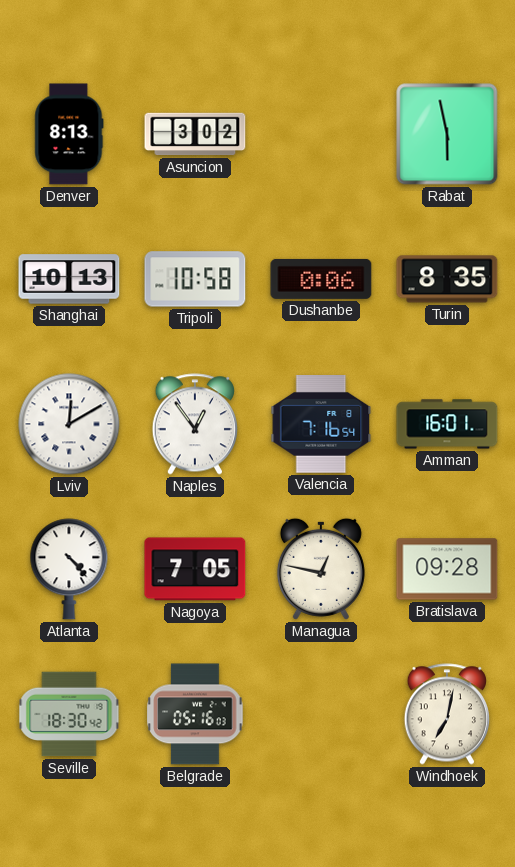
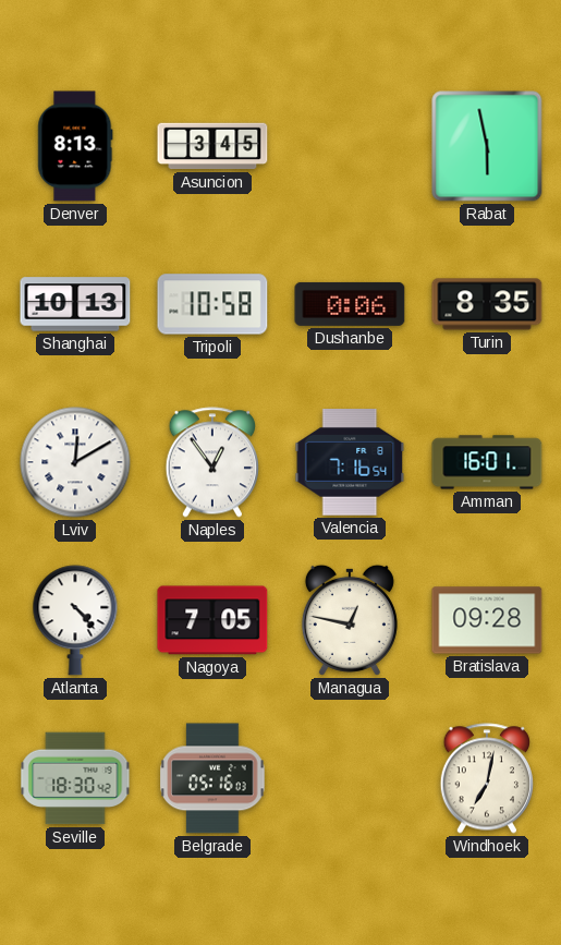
Asuncion: 3:02 -> 3:45
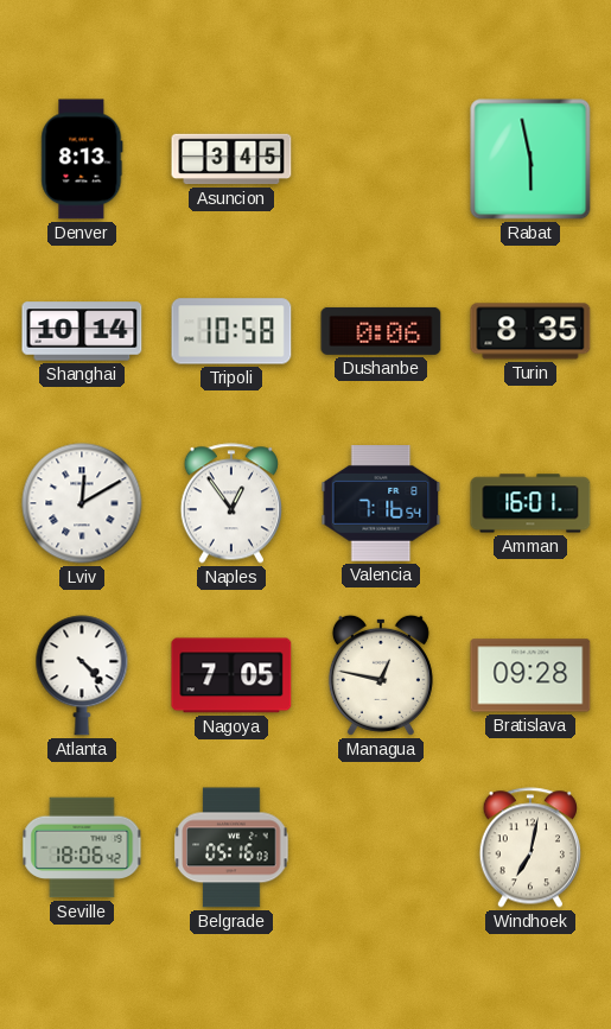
Shanghai: 10:13 -> 10:14
Seville: 18:30 -> 18:06
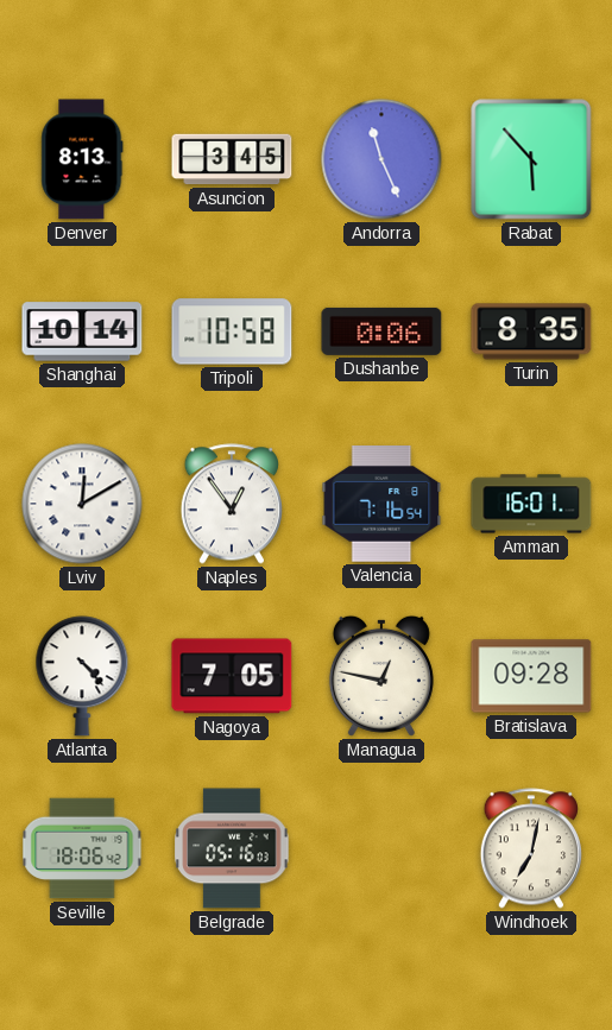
Andorra: none -> 11:26
Rabat: 5:58 -> 5:53
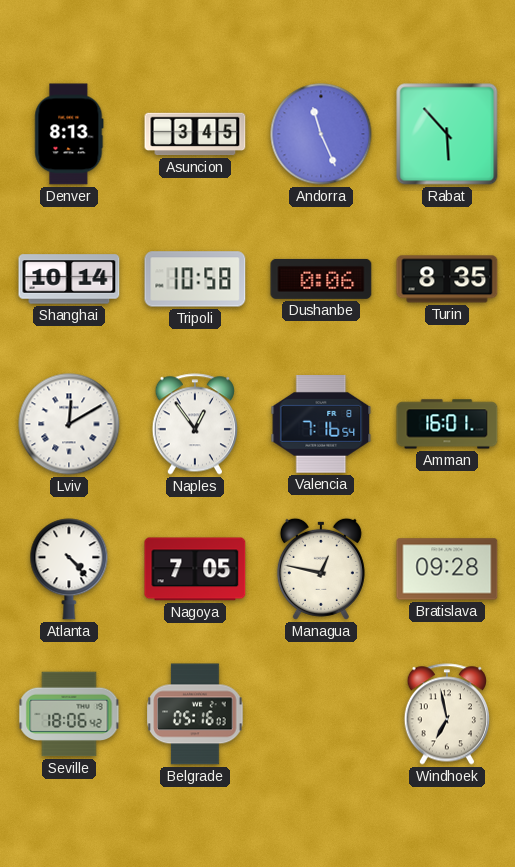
Windhoek: 7:02 -> 6:58
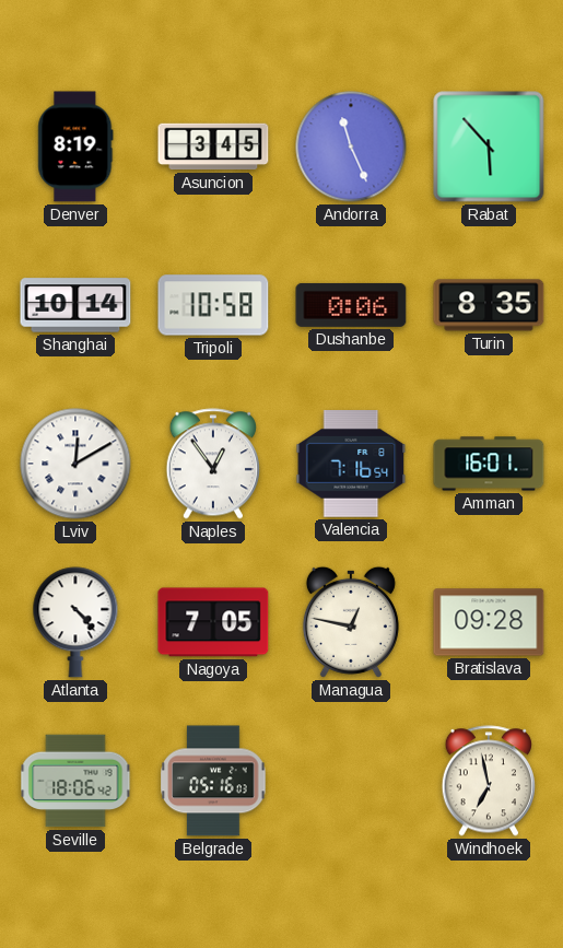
Denver: 8:13 -> 8:19
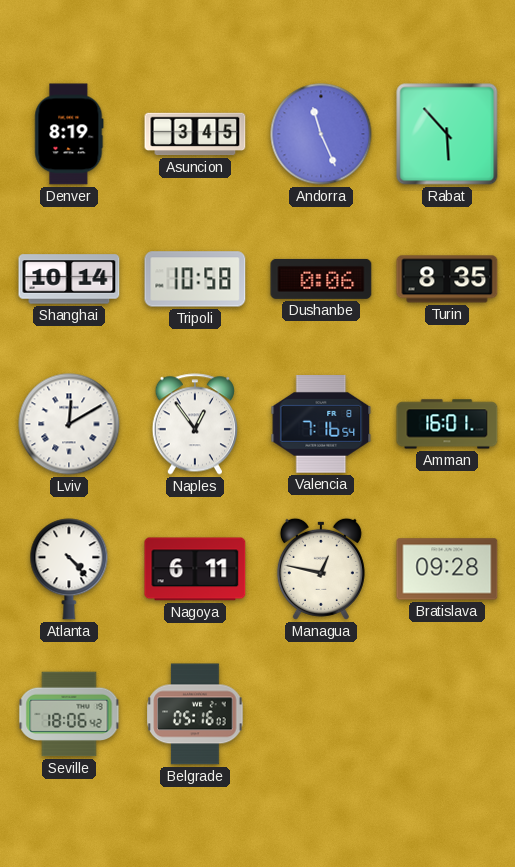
Nagoya: 7:05 -> 6:11
Windhoek: 6:58 -> none
